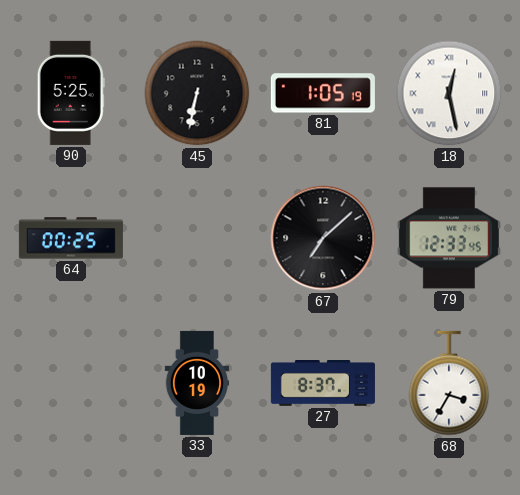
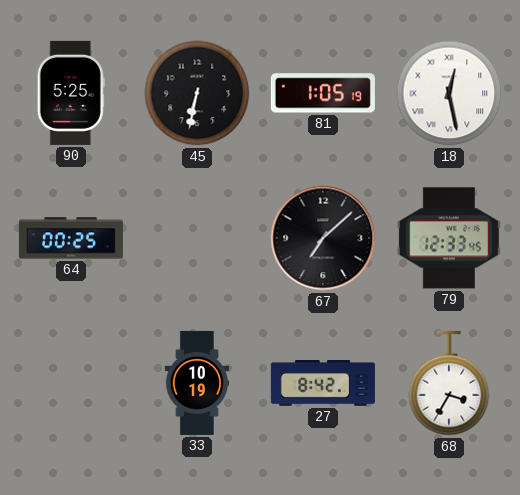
27: 8:37 -> 8:42
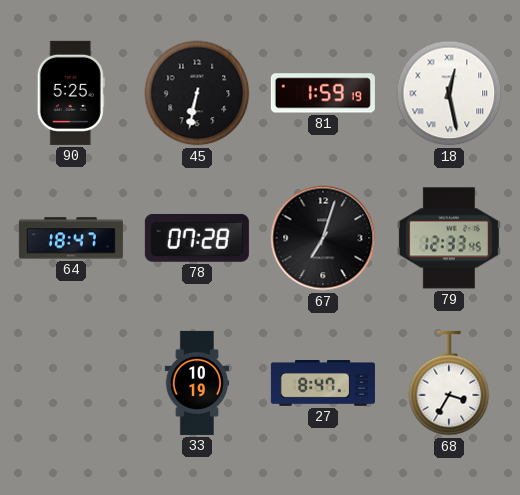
81: 1:05 -> 1:59
64: 00:25 -> 18:47
78: none -> 07:28
67: 7:08 -> 7:03
27: 8:42 -> 8:47
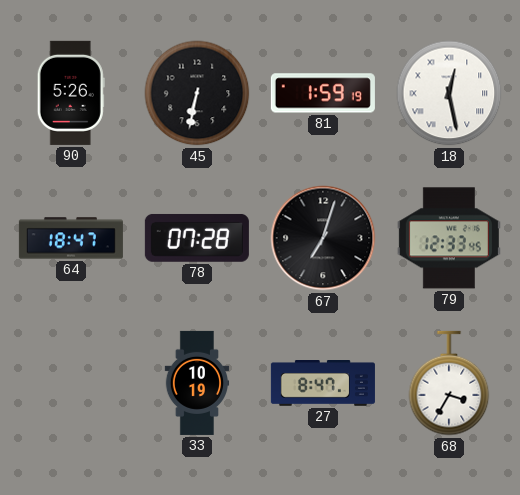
90: 5:25 -> 5:26
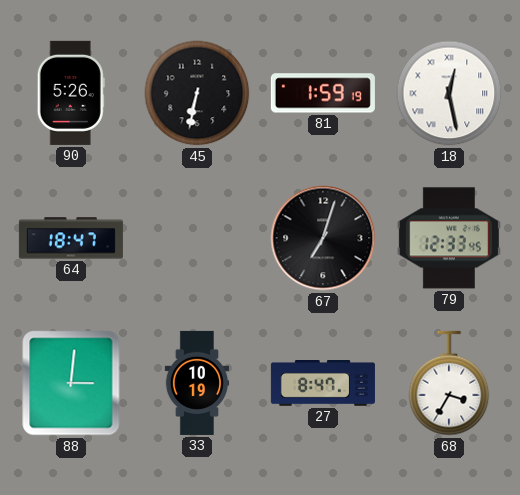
78: 07:28 -> none
88: none -> 3:01
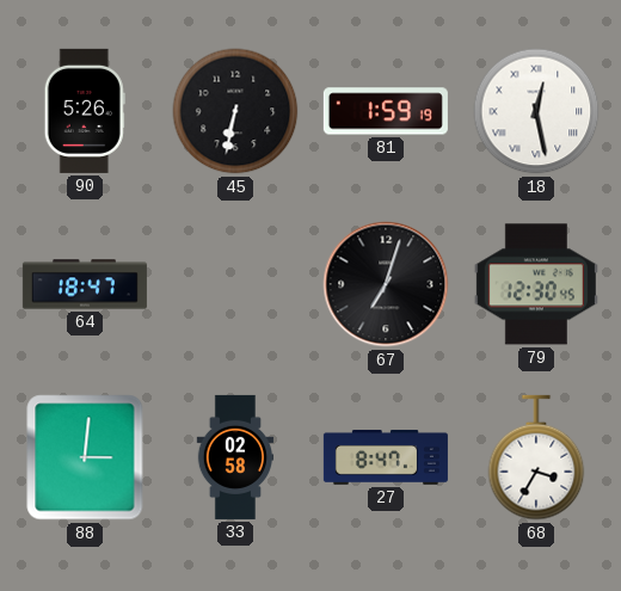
79: 12:33 -> 12:30
33: 10:19 -> 02:58
